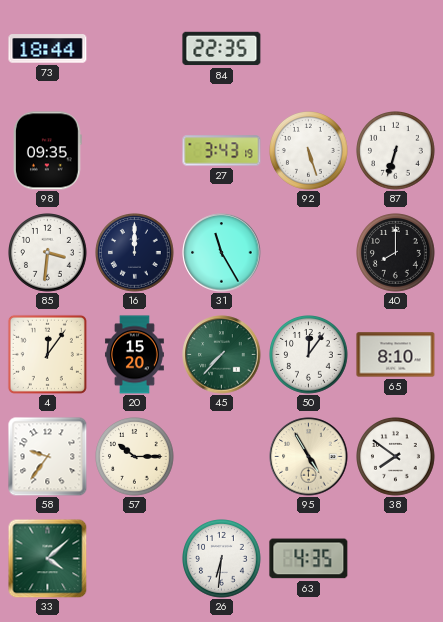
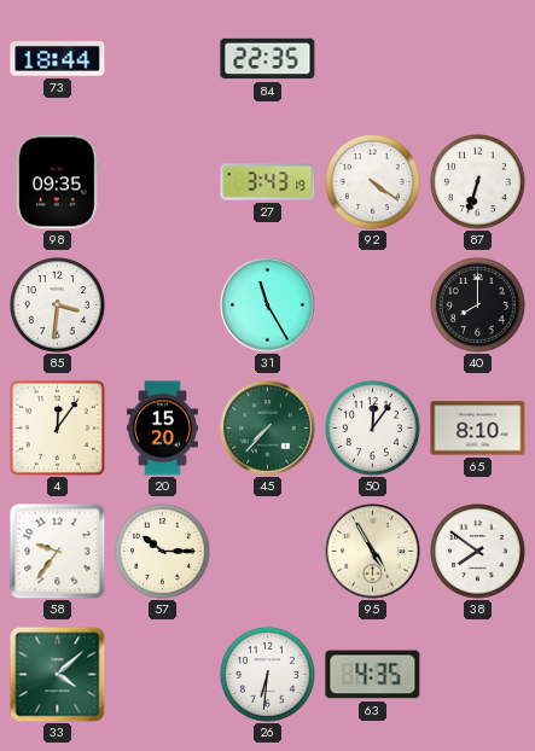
92: 5:27 -> 4:21
16: 12:00 -> none
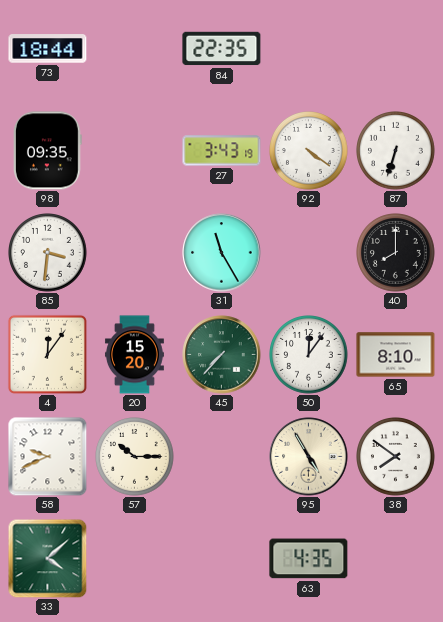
58: 9:36 -> 9:41
26: 6:31 -> none
